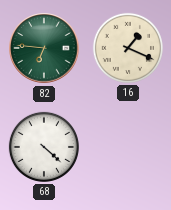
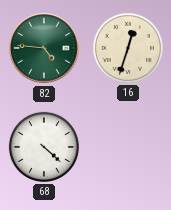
82: 6:46 -> 4:46
16: 1:19 -> 12:33
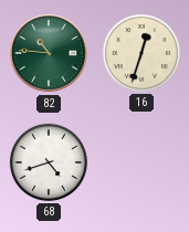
82: 4:46 -> 10:46
68: 4:22 -> 4:42
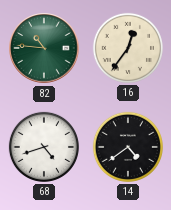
16: 12:33 -> 12:36
14: none -> 4:39
